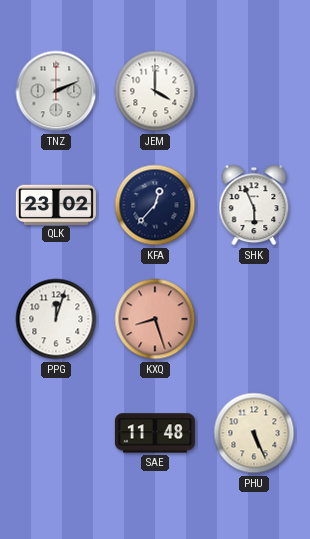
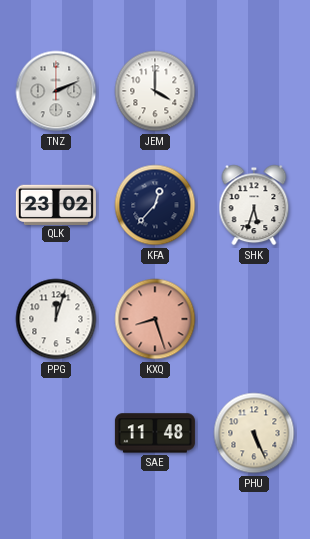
SHK: 5:56 -> 5:33
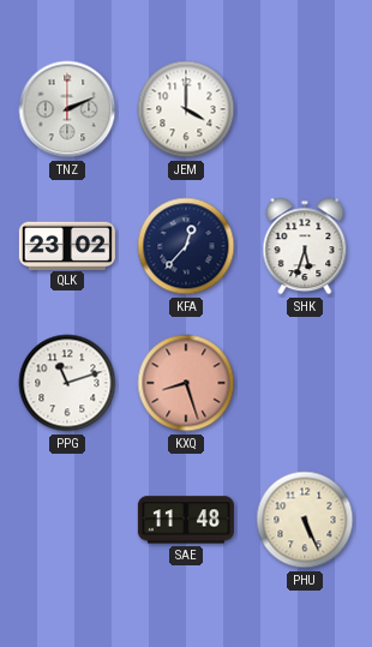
PPG: 12:03 -> 11:12
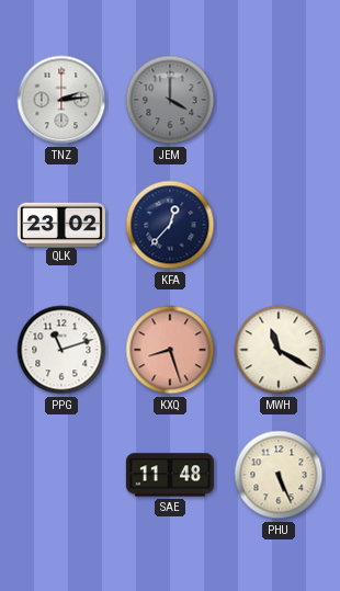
TNZ: 2:11 -> 2:14
JEM dial: white -> grey
SHK: 5:33 -> none
MWH: none -> 11:20
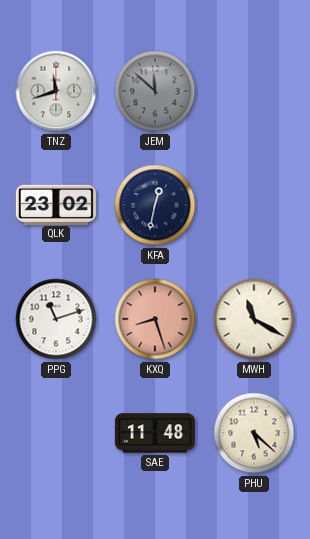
TNZ: 2:14 -> 11:42
JEM: 4:00 -> 11:52
KFA: 12:37 -> 12:32
PHU: 5:26 -> 5:22
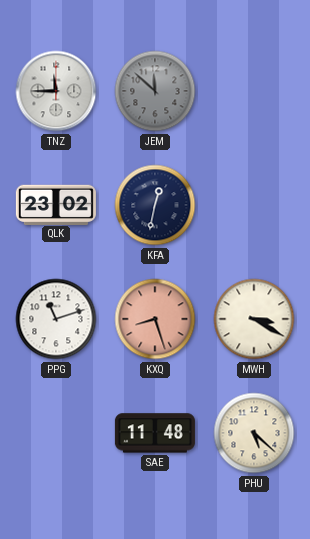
TNZ: 11:42 -> 11:45
MWH: 11:20 -> 3:20
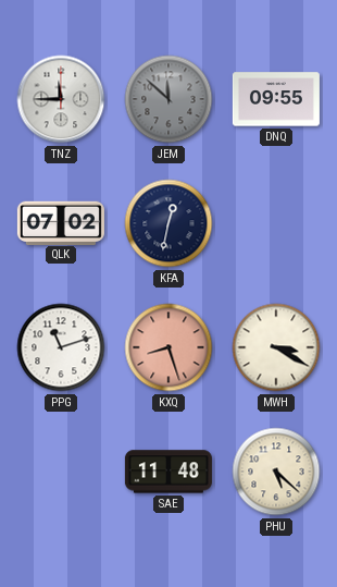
DNQ: none -> 09:55
QLK: 23:02 -> 07:02
